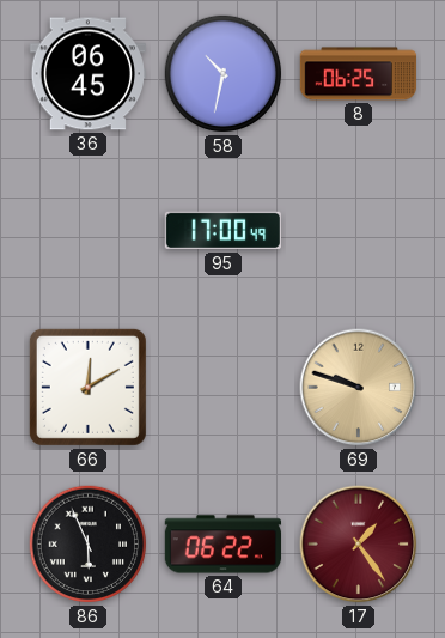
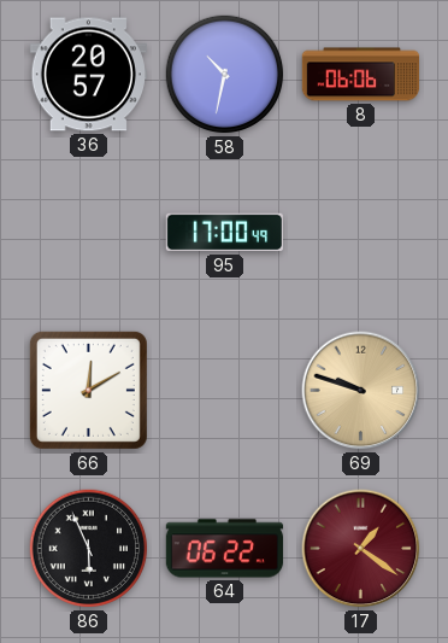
36: 06:45 -> 20:57
8: 06:25 -> 06:06
17: 1:24 -> 1:21
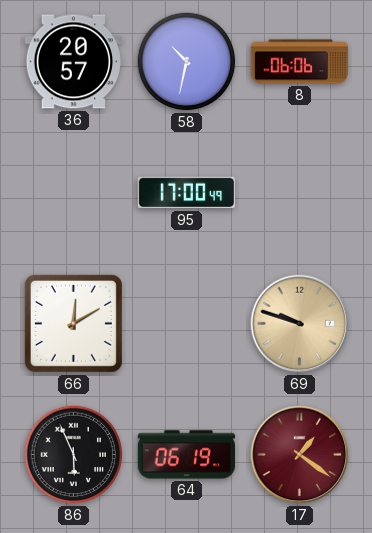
64: 06:22 -> 06:19
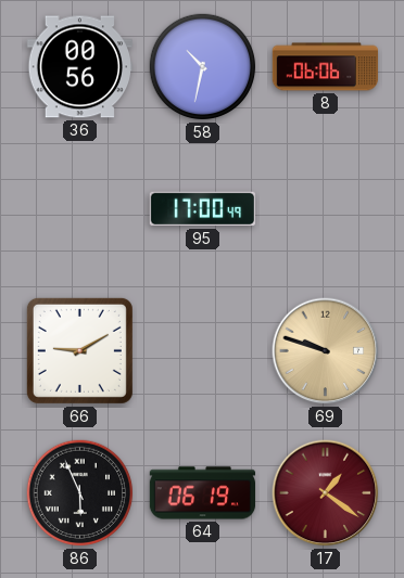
36: 20:57 -> 00:56
66: 12:10 -> 9:10
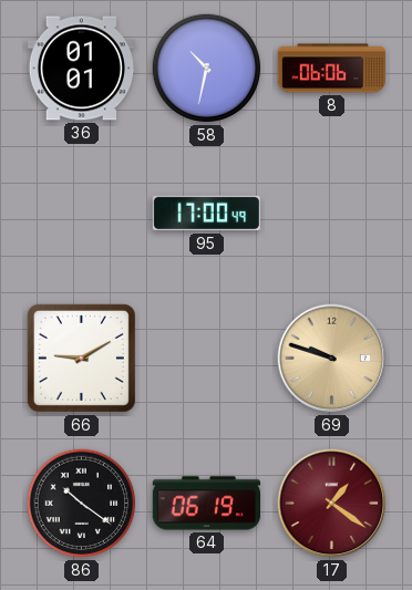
36: 00:56 -> 01:01
86: 5:56 -> 10:21
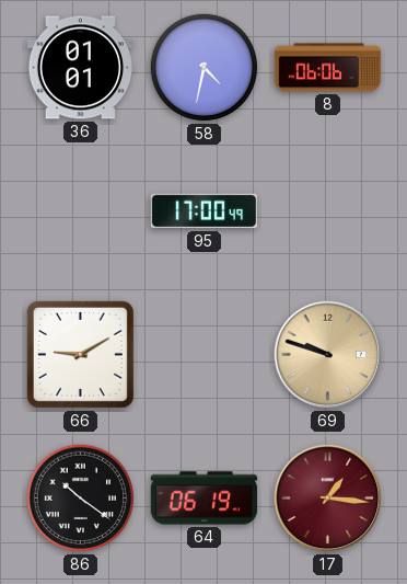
58: 10:32 -> 4:32
17: 1:21 -> 1:16
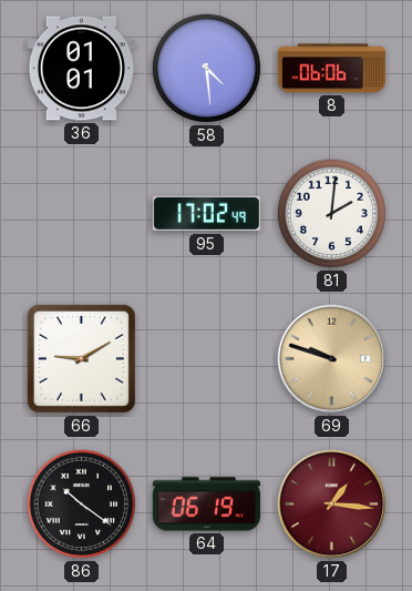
58: 4:32 -> 4:29
95: 17:00 -> 17:02
81: none -> 2:01
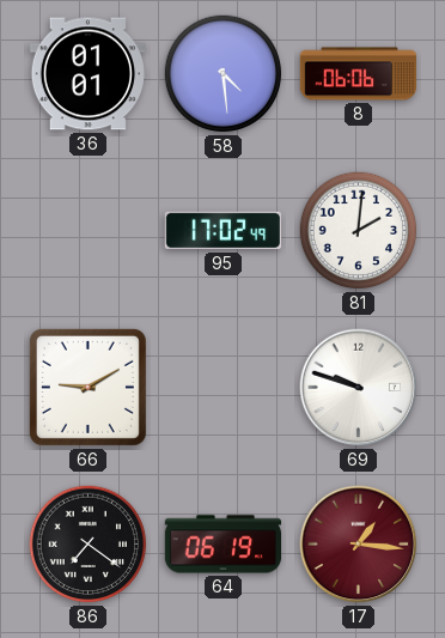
69 dial: champagne -> white
86: 10:21 -> 7:21
